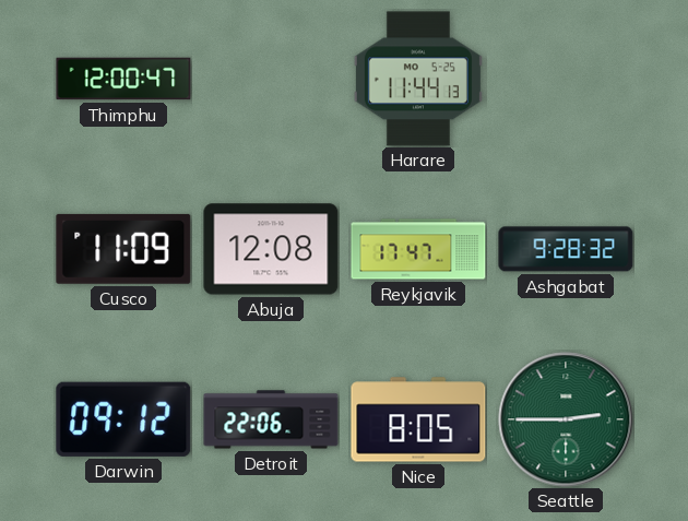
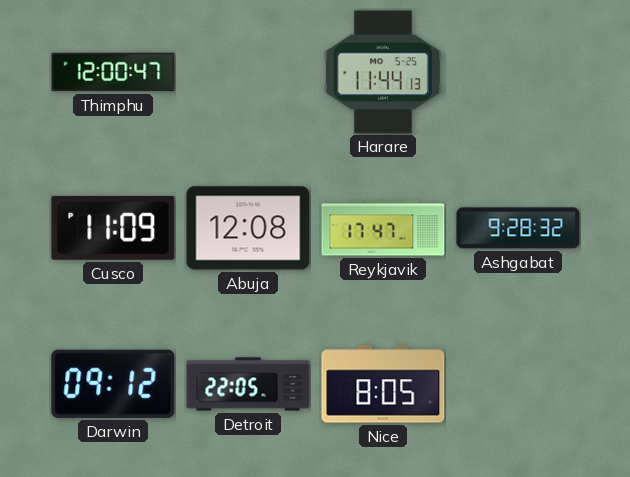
Detroit: 22:06 -> 22:05
Seattle: 2:45 -> none
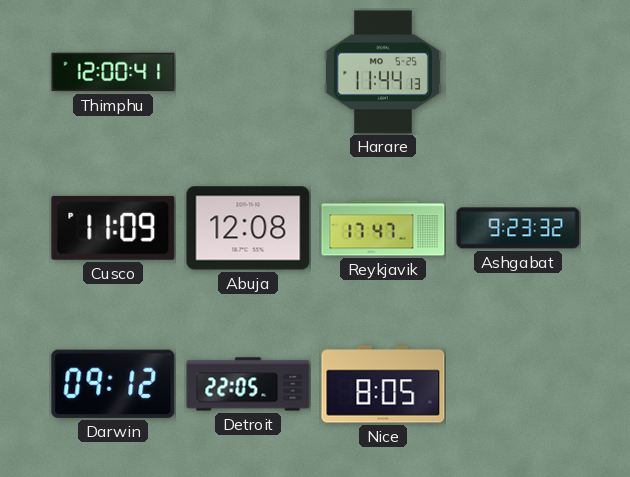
Thimphu: 12:00:47 -> 12:00:41
Ashgabat: 9:28 -> 9:23
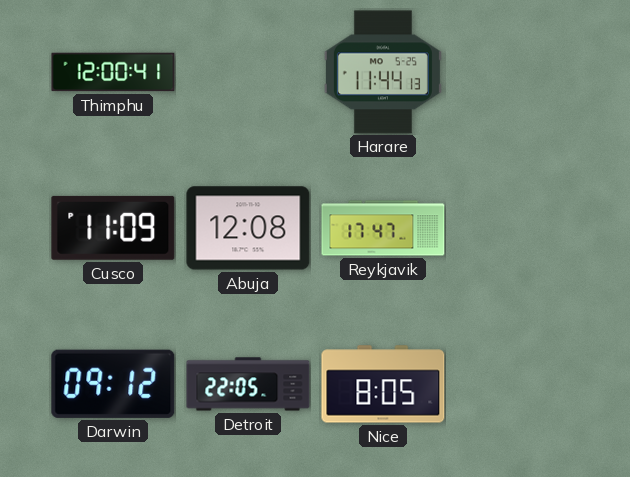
Ashgabat: 9:23 -> none
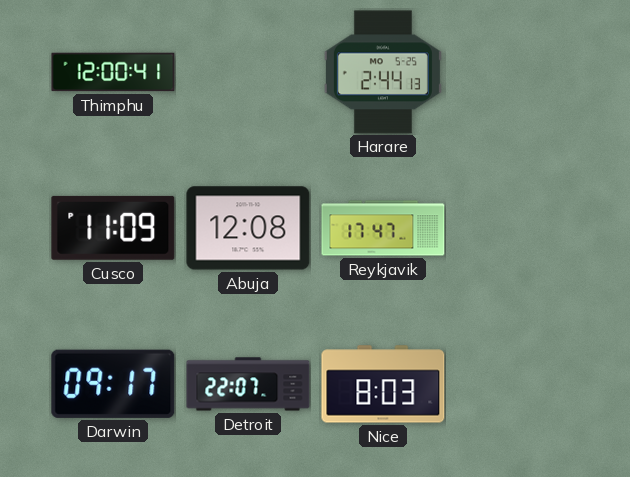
Harare: 11:44 -> 2:44
Darwin: 09:12 -> 09:17
Detroit: 22:05 -> 22:07
Nice: 8:05 -> 8:03
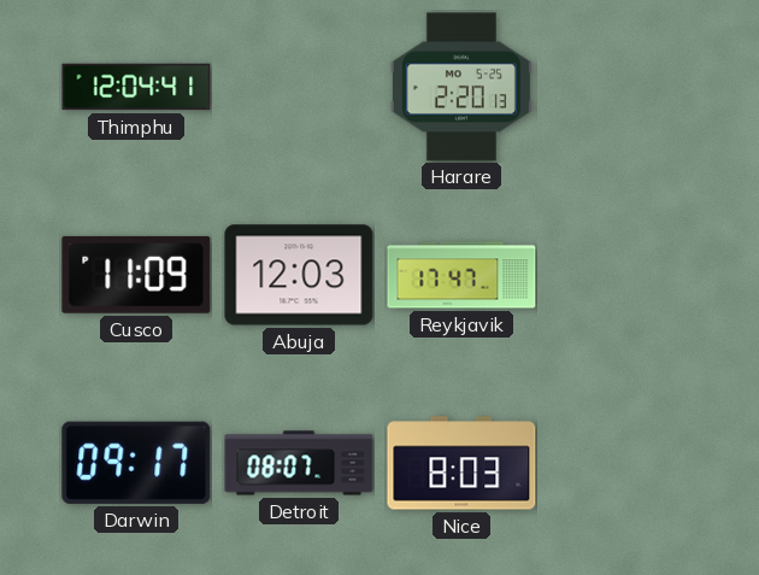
Thimphu: 12:00 -> 12:04
Harare: 2:44 -> 2:20
Abuja: 12:08 -> 12:03
Detroit: 22:07 -> 08:07
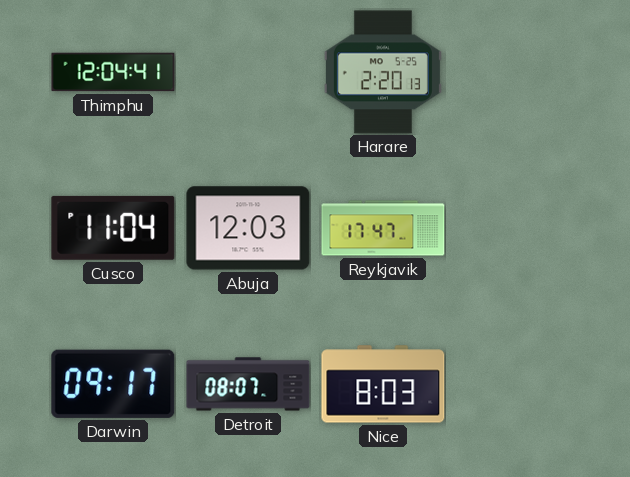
Cusco: 11:09 -> 11:04
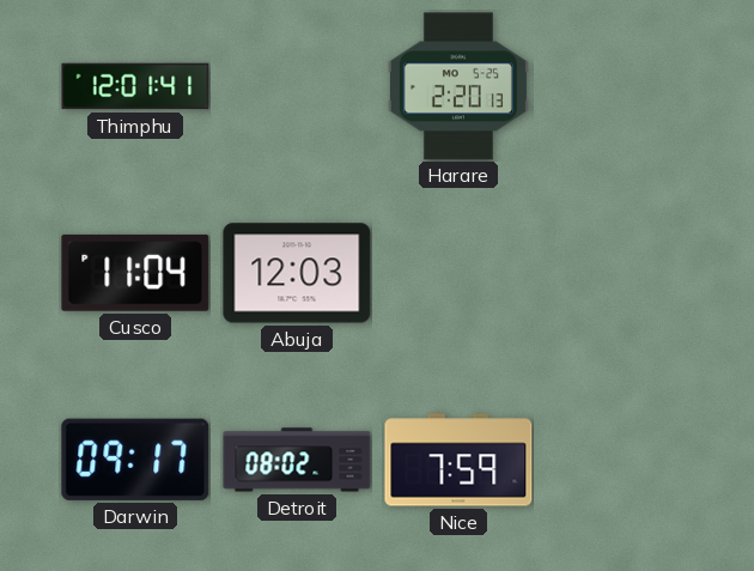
Thimphu: 12:04 -> 12:01
Reykjavik: 17:47 -> none
Detroit: 08:07 -> 08:02
Nice: 8:03 -> 7:59
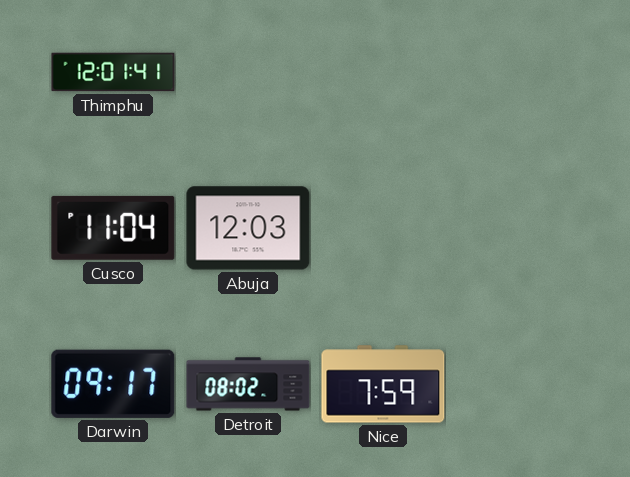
Harare: 2:20 -> none
